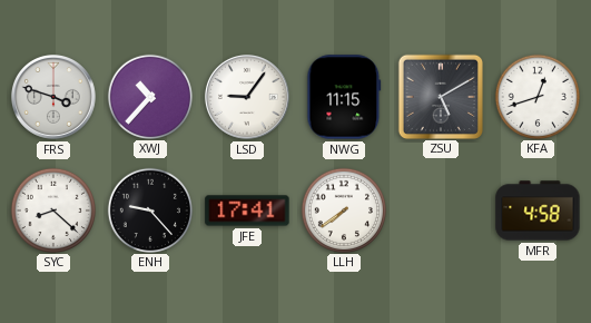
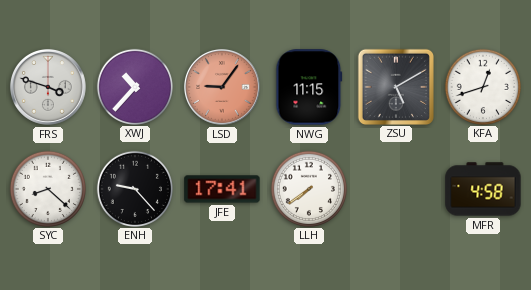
LSD dial: white -> salmon
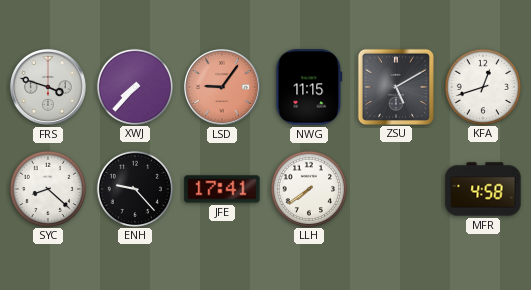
XWJ: 10:37 -> 7:37
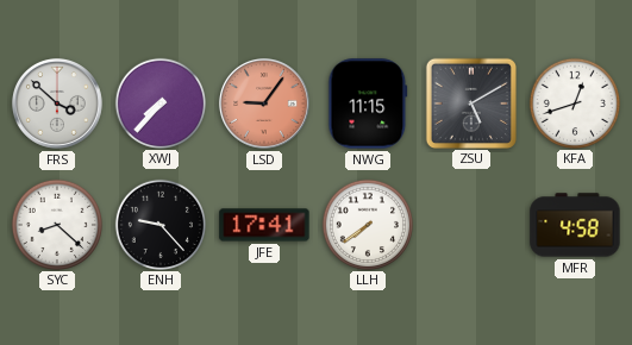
FRS: 3:48 -> 3:52
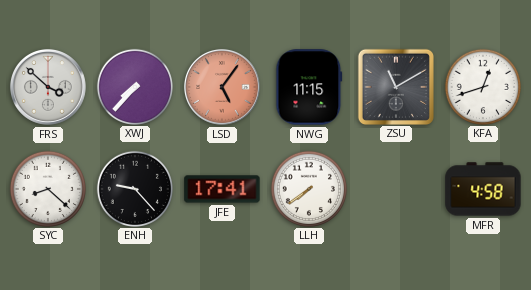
LSD: 9:06 -> 5:06
ZSU: 5:10 -> 11:10
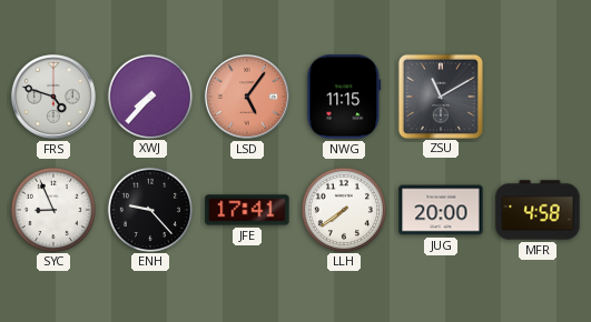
FRS: 3:52 -> 4:48
KFA: 12:42 -> none
SYC: 8:22 -> 8:56
JUG: none -> 20:00
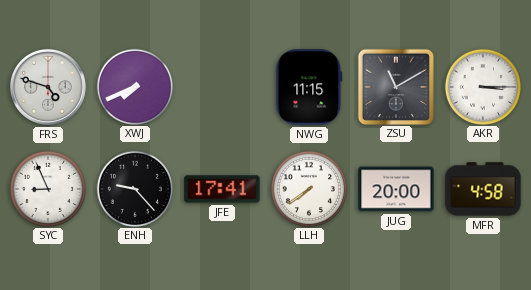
XWJ: 7:37 -> 7:41
LSD: 5:06 -> none
AKR: none -> 3:15
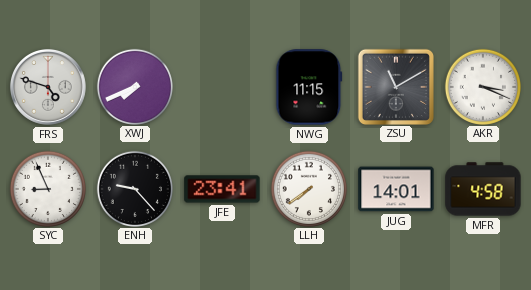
AKR: 3:15 -> 3:19
JFE: 17:41 -> 23:41
JUG: 20:00 -> 14:01
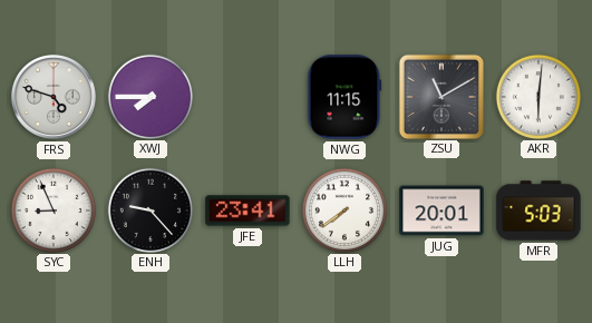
XWJ: 7:41 -> 7:45
AKR: 3:19 -> 6:01
JUG: 14:01 -> 20:01
MFR: 4:58 -> 5:03
